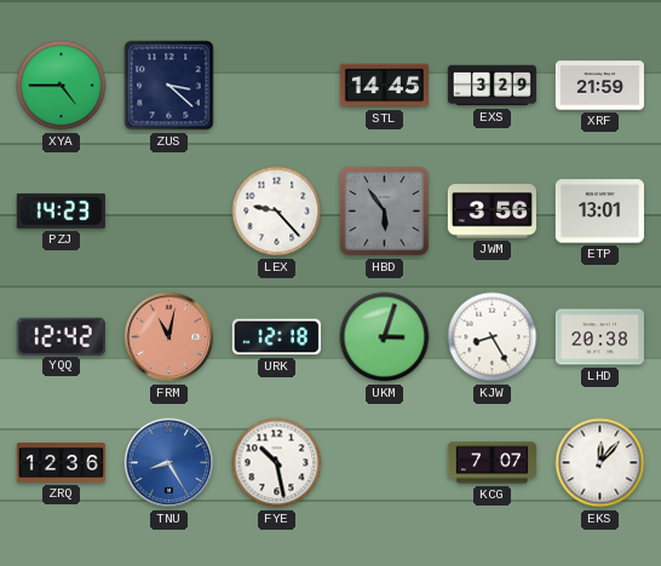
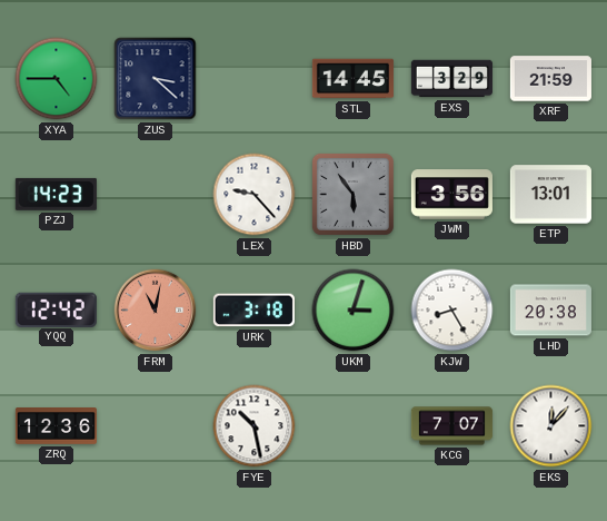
URK: 12:18 -> 3:18
TNU: 8:25 -> none
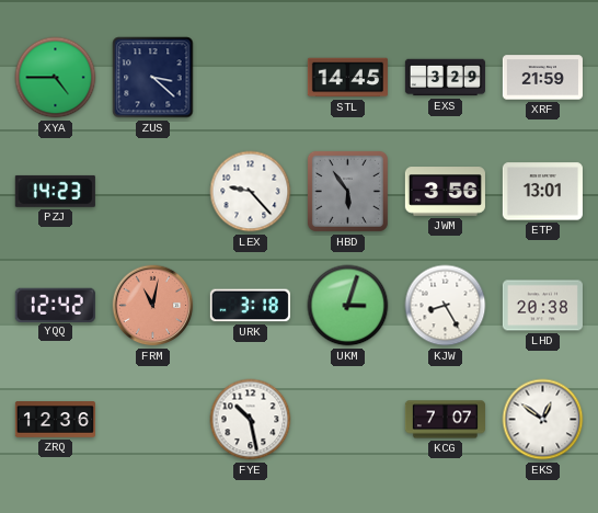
EKS: 12:07 -> 12:51
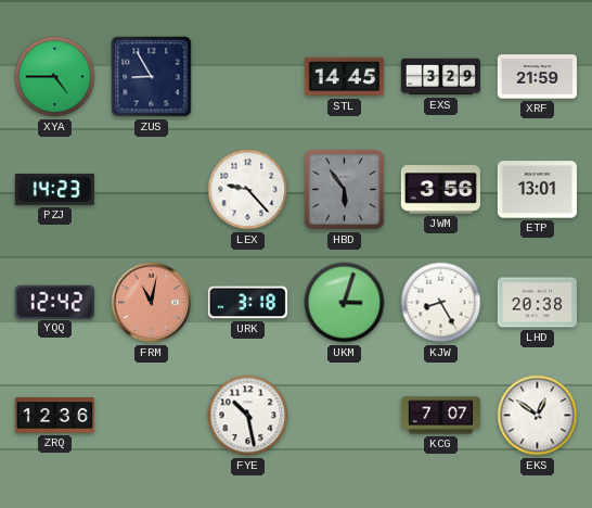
ZUS: 3:22 -> 8:55
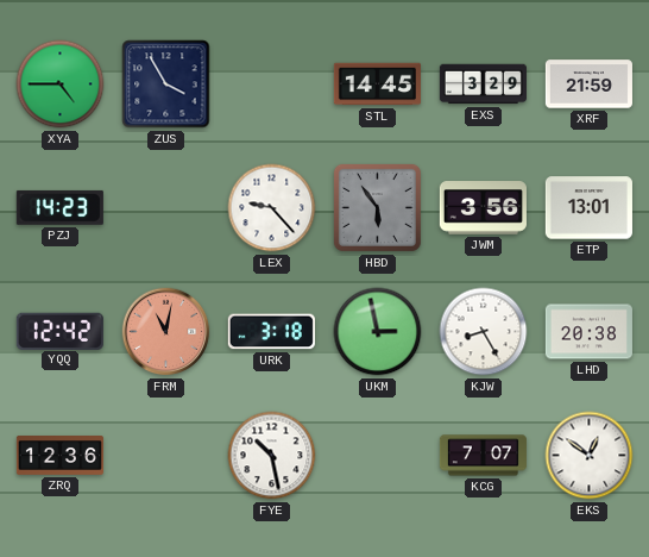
ZUS: 8:55 -> 3:55
UKM: 3:03 -> 2:58
